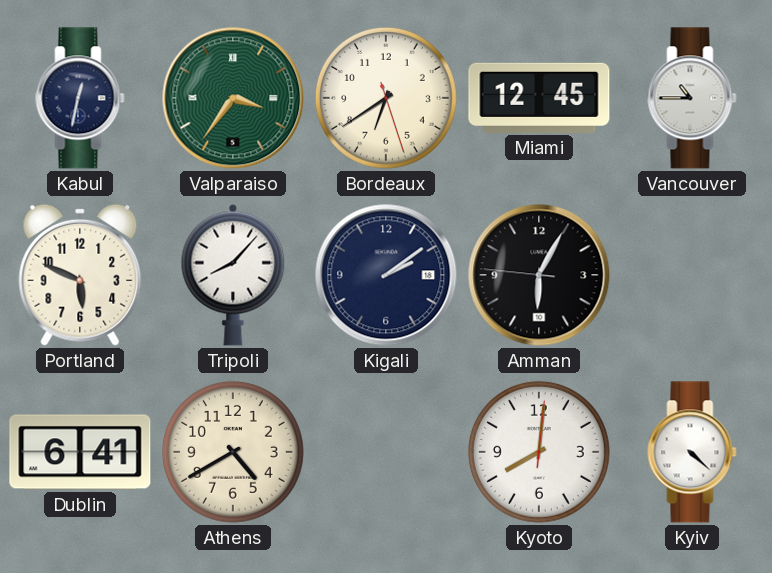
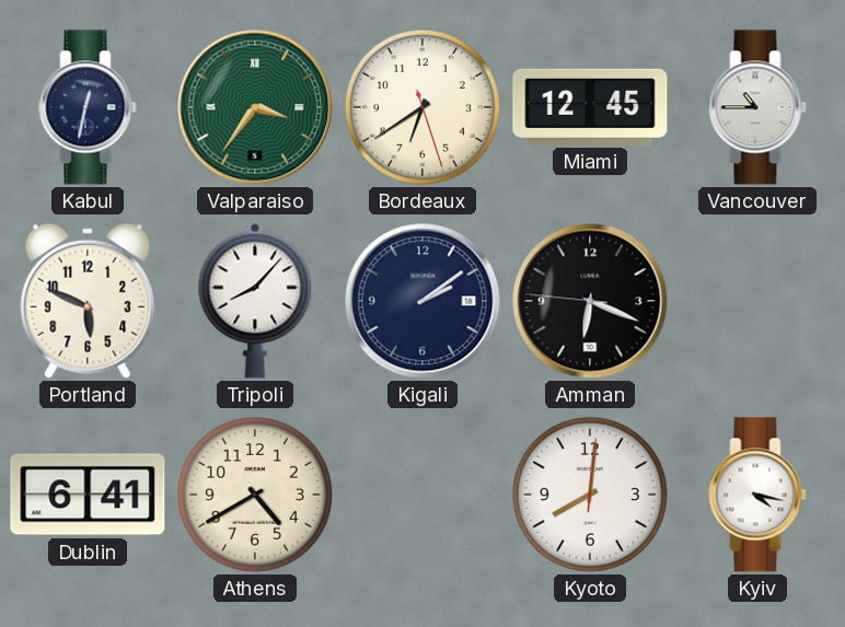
Amman: 6:04 -> 6:18
Kyiv: 4:22 -> 4:17
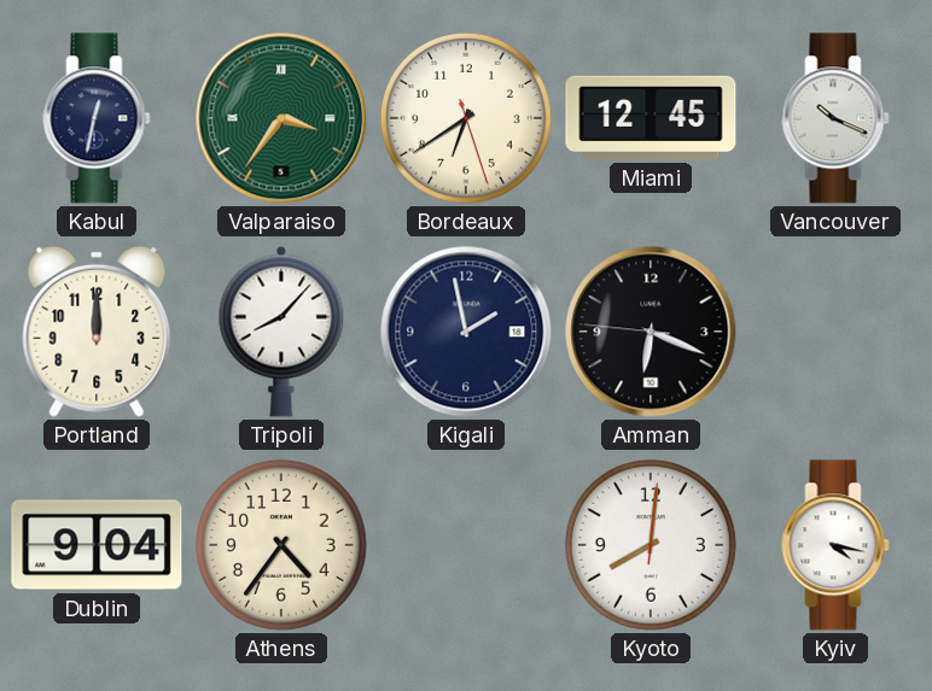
Vancouver: 10:45 -> 10:19
Portland: 5:49 -> 12:00
Kigali: 2:09 -> 1:58
Dublin: 6:41 -> 9:04
Athens: 4:40 -> 4:36
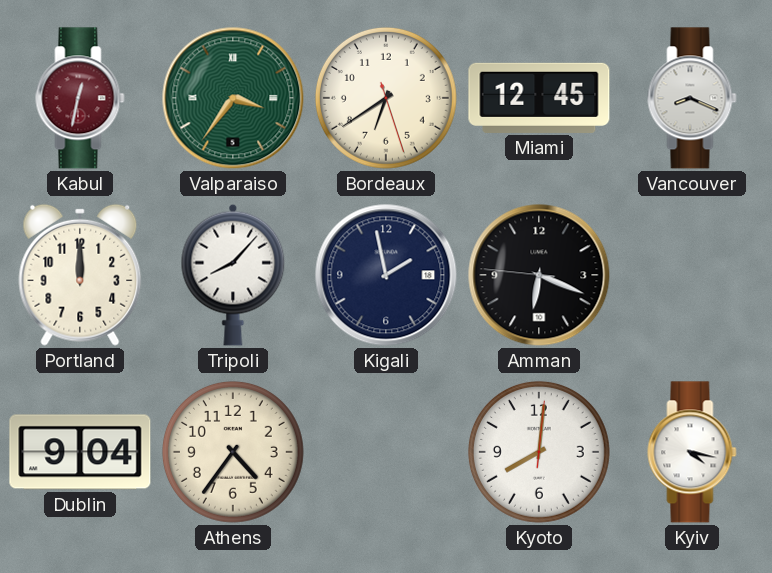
Kabul dial: navy -> burgundy
Vancouver: 10:19 -> 8:19
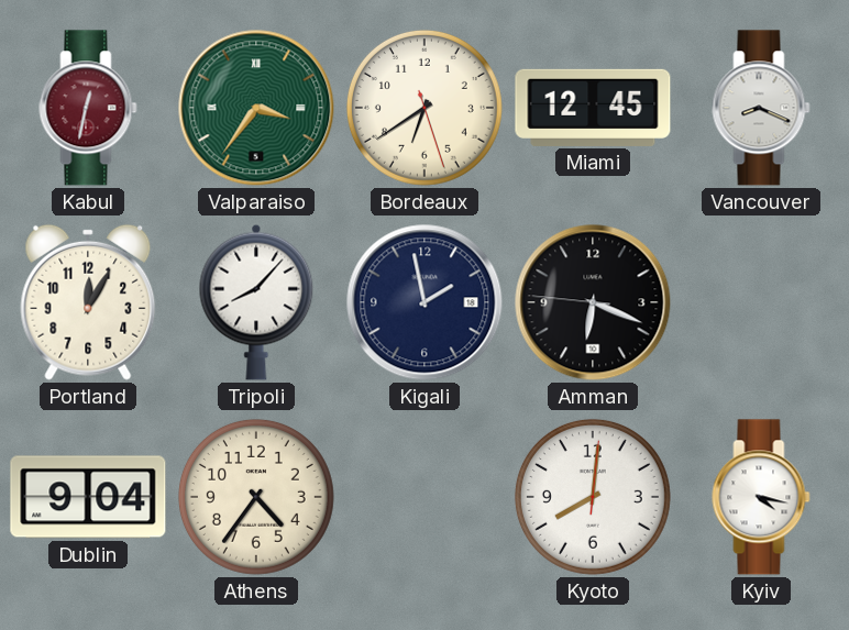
Portland: 12:00 -> 12:05
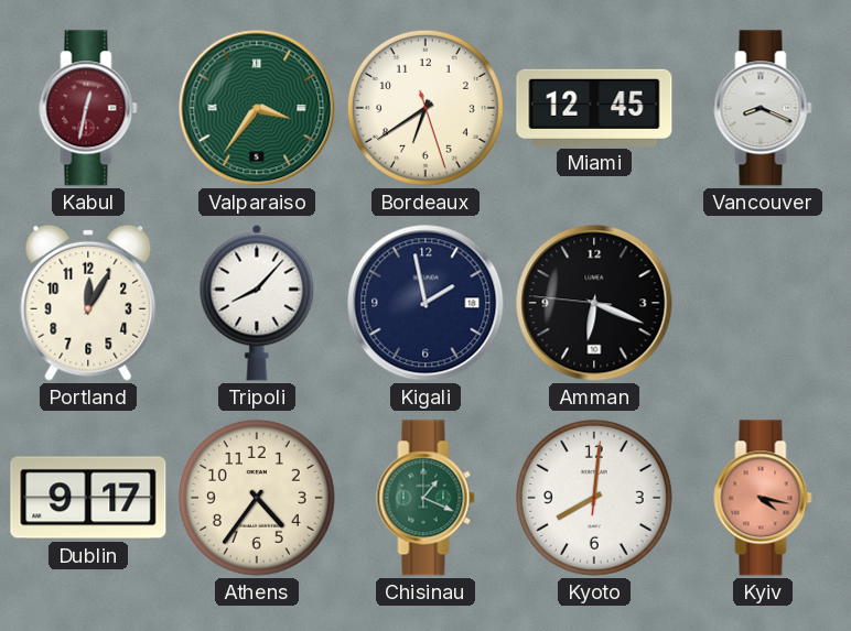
Dublin: 9:04 -> 9:17
Chisinau: none -> 1:19
Kyiv dial: white -> salmon
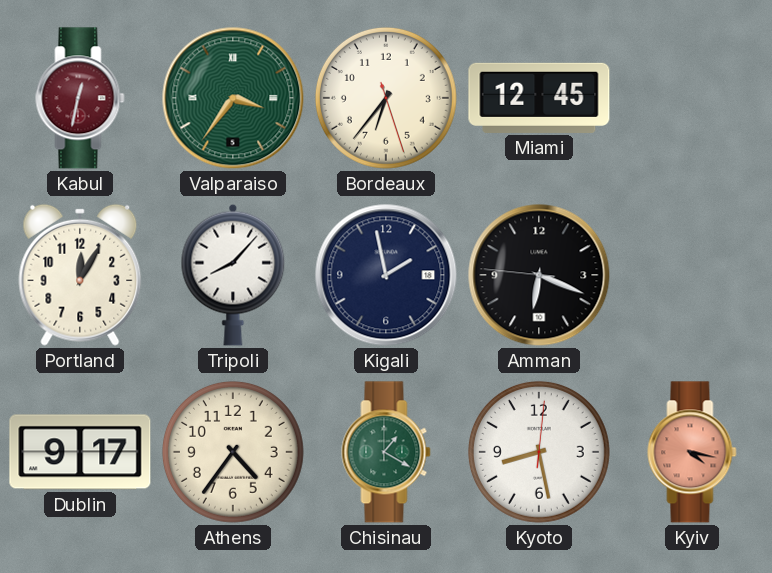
Bordeaux: 6:39 -> 6:36
Vancouver: 8:19 -> none
Chisinau: 1:19 -> 1:20
Kyoto: 8:01 -> 8:28
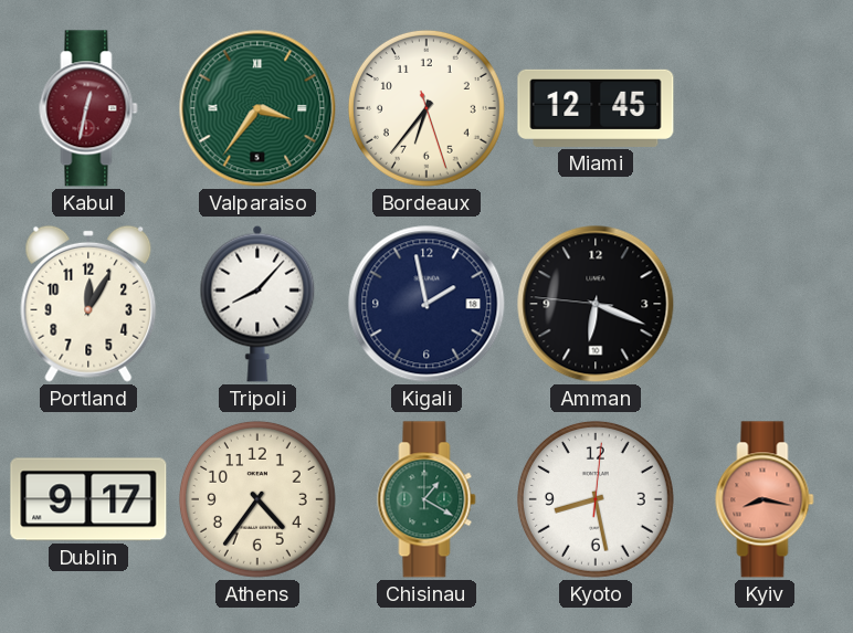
Kyiv: 4:17 -> 8:17
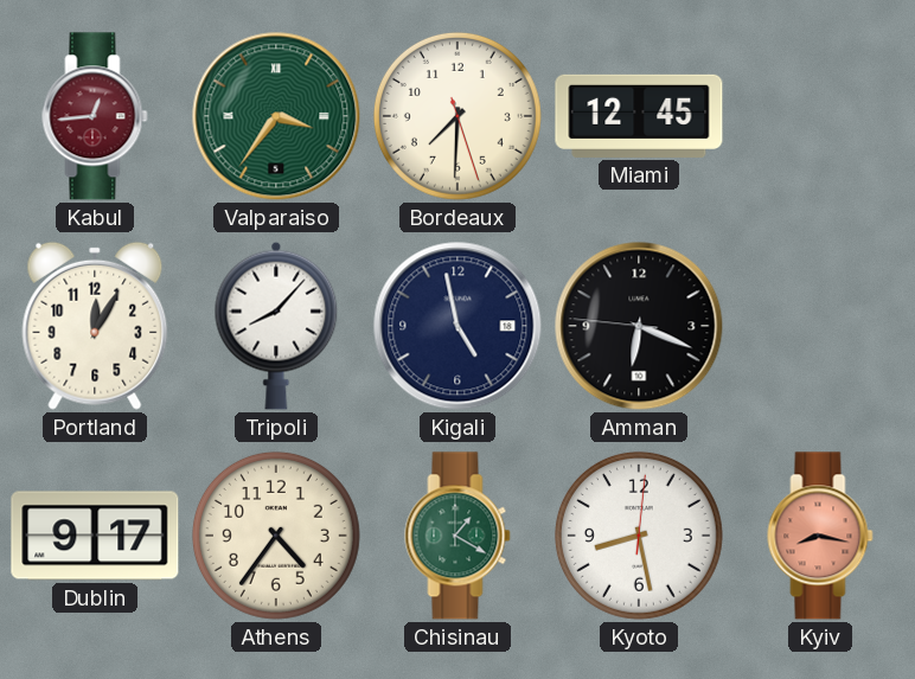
Kabul: 12:32 -> 12:44
Bordeaux: 6:36 -> 7:30
Kigali: 1:58 -> 4:58
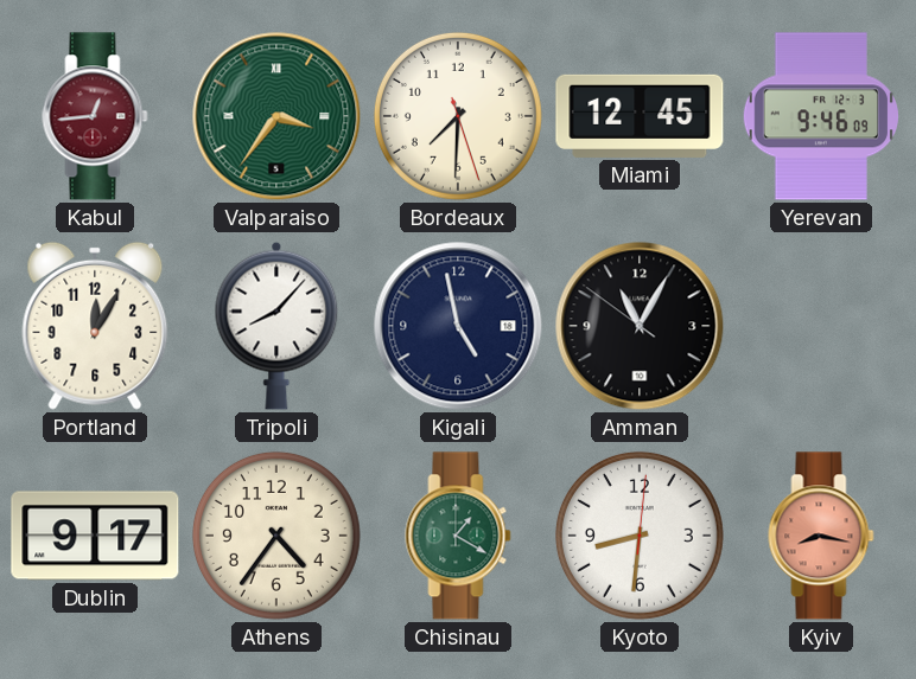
Yerevan: none -> 9:46
Amman: 6:18 -> 11:04
Kyoto: 8:28 -> 8:31
